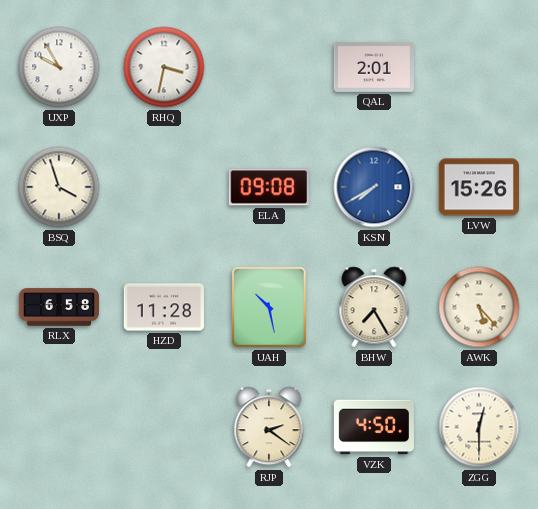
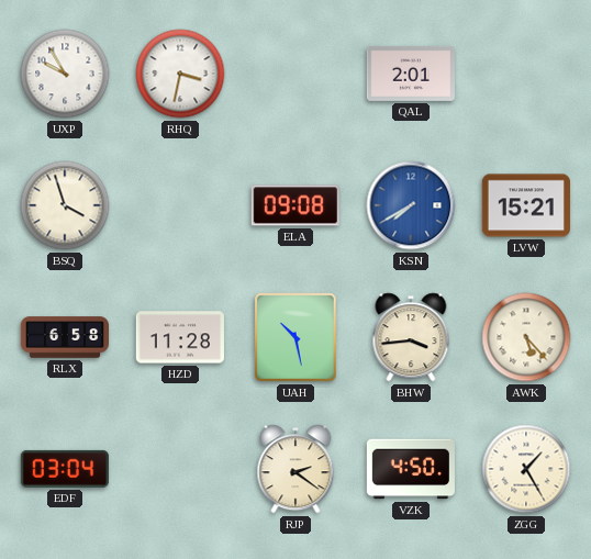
LVW: 15:26 -> 15:21
BHW: 7:25 -> 3:44
EDF: none -> 03:04
ZGG: 12:30 -> 1:25
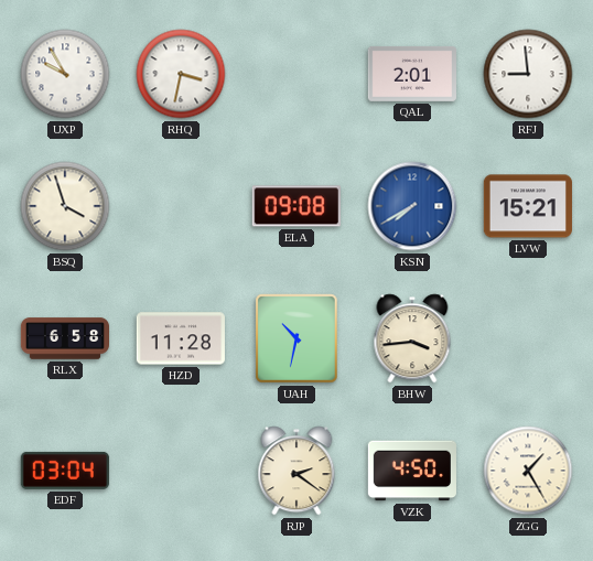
RFJ: none -> 8:59
UAH: 10:28 -> 10:32
AWK: 5:23 -> none
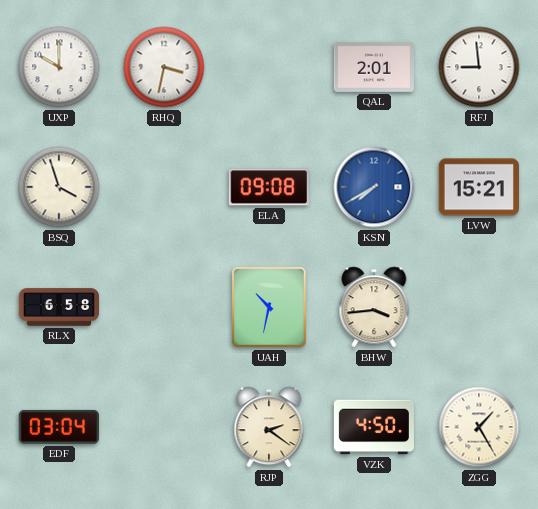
UXP: 9:55 -> 10:00
HZD: 11:28 -> none
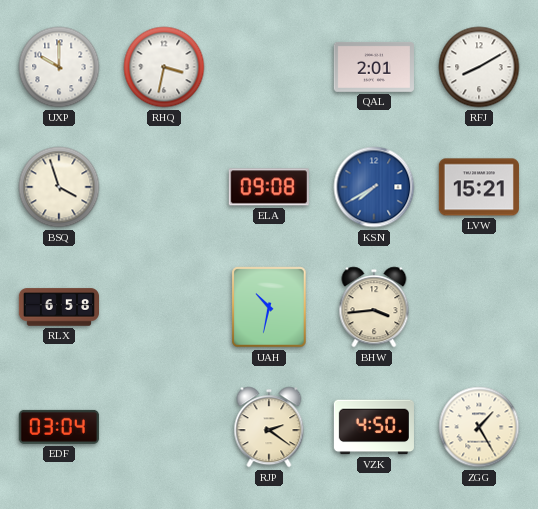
RFJ: 8:59 -> 8:10
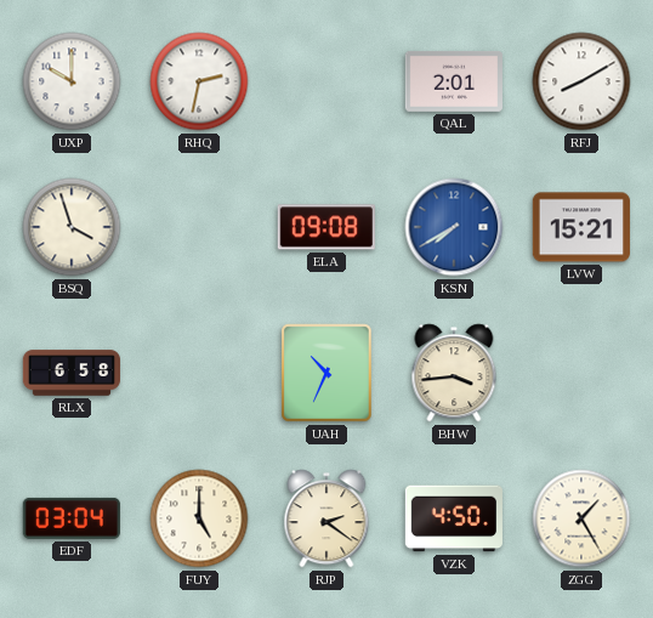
RHQ: 3:32 -> 2:32
UAH: 10:32 -> 10:34
FUY: none -> 5:00
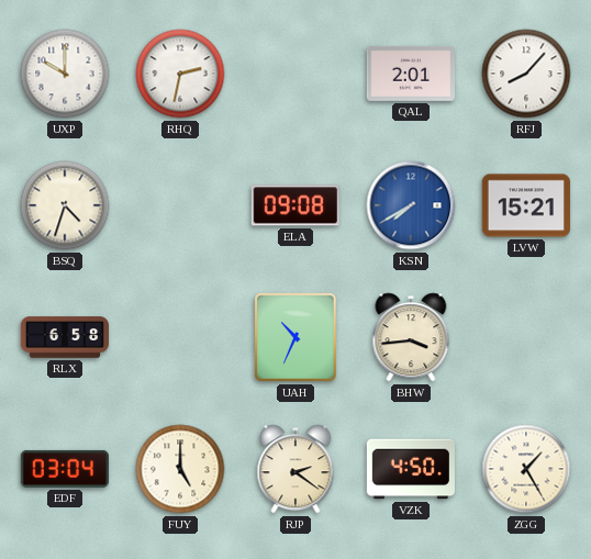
RFJ: 8:10 -> 8:07
BSQ: 3:57 -> 4:33
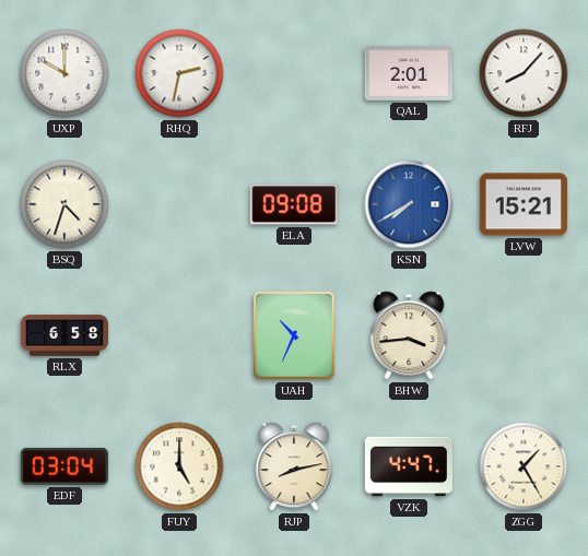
RJP: 2:21 -> 8:13
VZK: 4:50 -> 4:47
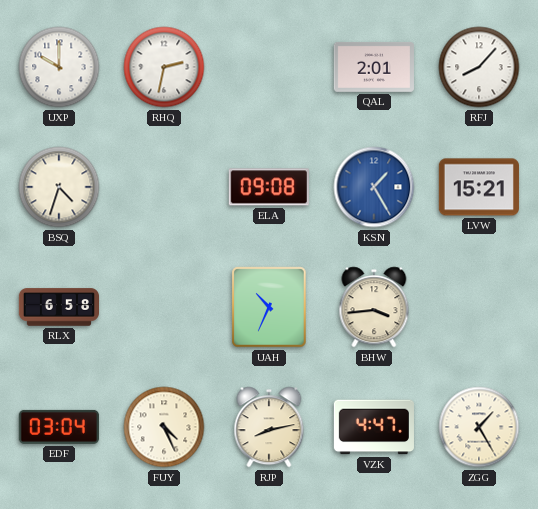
KSN: 7:40 -> 1:25
FUY: 5:00 -> 4:26
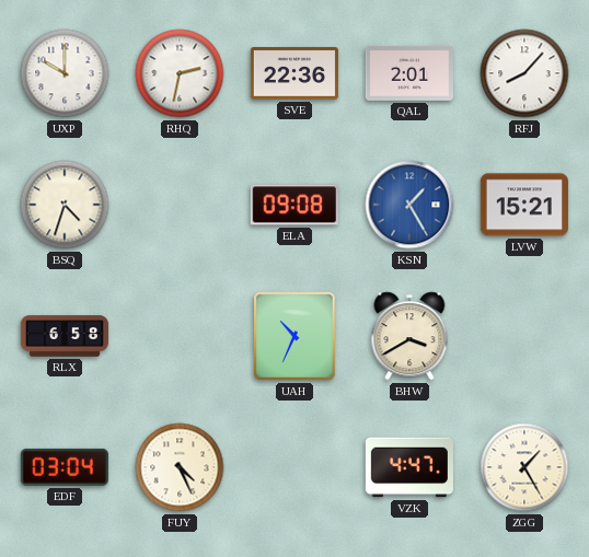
SVE: none -> 22:36
BHW: 3:44 -> 3:40
RJP: 8:13 -> none
